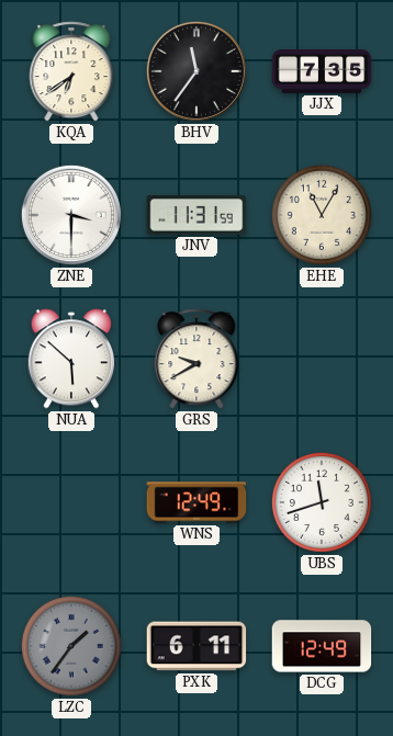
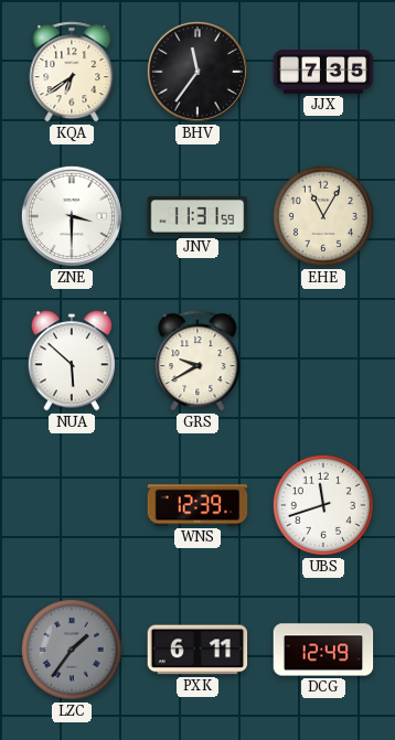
WNS: 12:49 -> 12:39
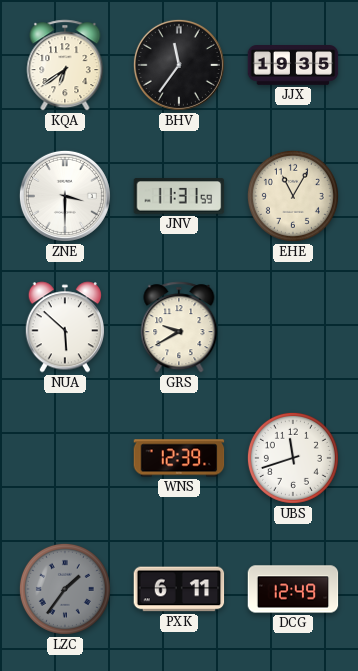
JJX: 7:35 -> 19:35
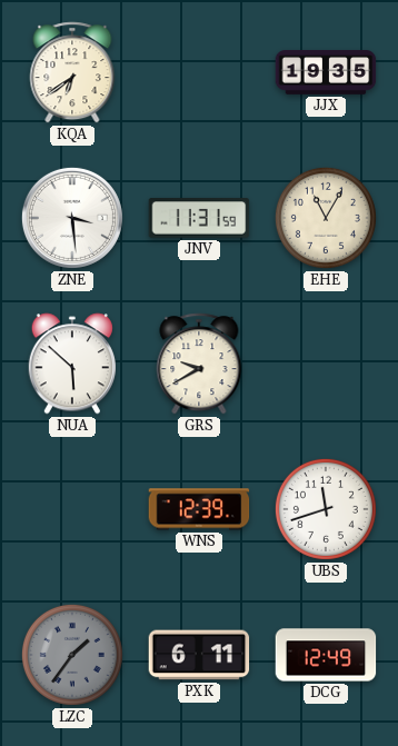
BHV: 11:36 -> none
ZNE: 3:30 -> 3:29
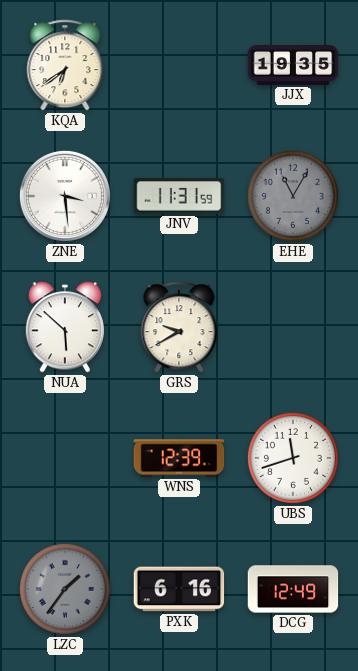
EHE dial: cream -> grey
PXK: 6:11 -> 6:16
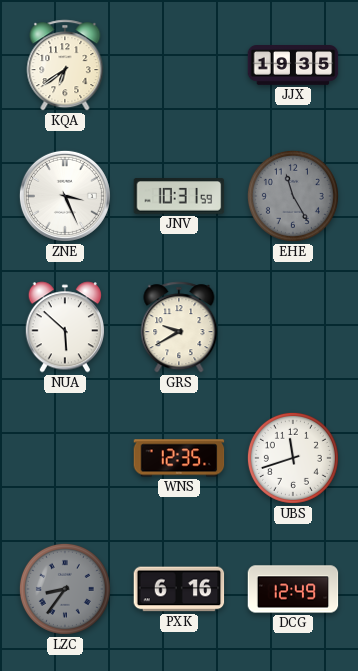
ZNE: 3:29 -> 3:26
JNV: 11:31 -> 10:31
EHE: 11:05 -> 11:25
WNS: 12:39 -> 12:35
LZC: 1:36 -> 8:36
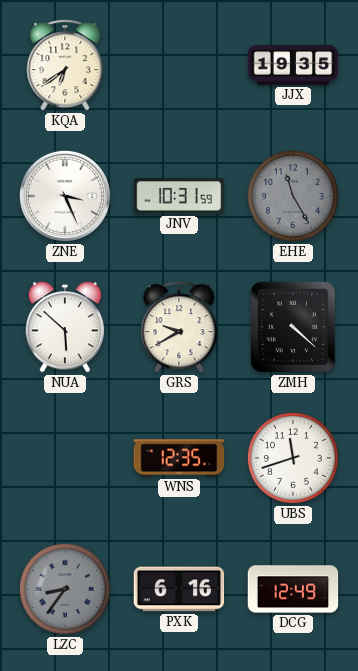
ZMH: none -> 4:22
